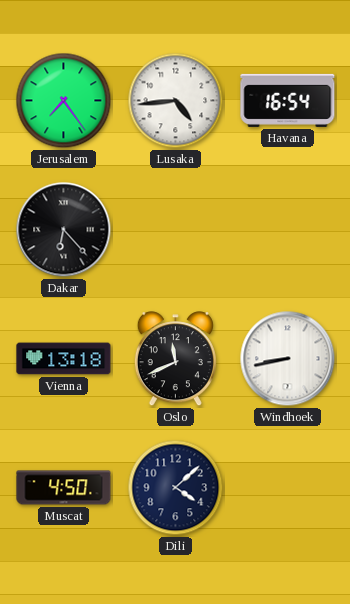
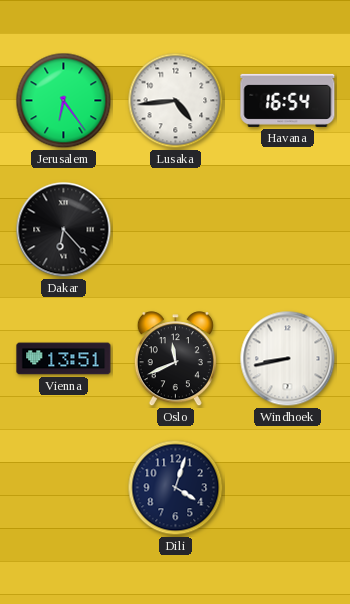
Jerusalem: 7:24 -> 6:24
Vienna: 13:18 -> 13:51
Muscat: 4:50 -> none
Dili: 4:08 -> 4:03
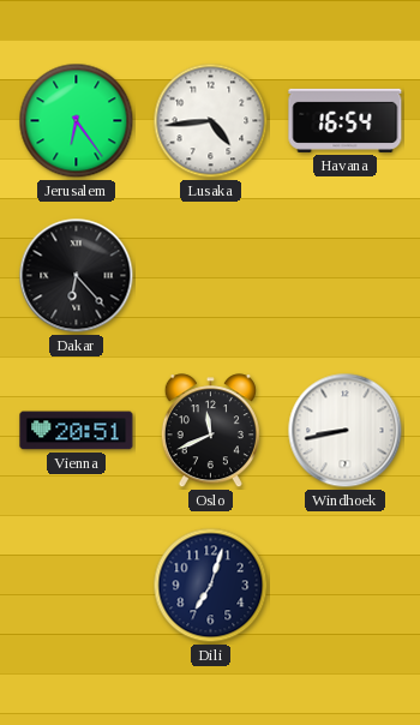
Vienna: 13:51 -> 20:51
Dili: 4:03 -> 7:03
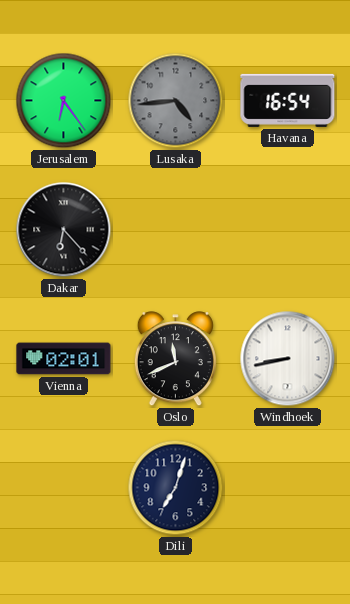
Lusaka dial: white -> grey
Vienna: 20:51 -> 02:01
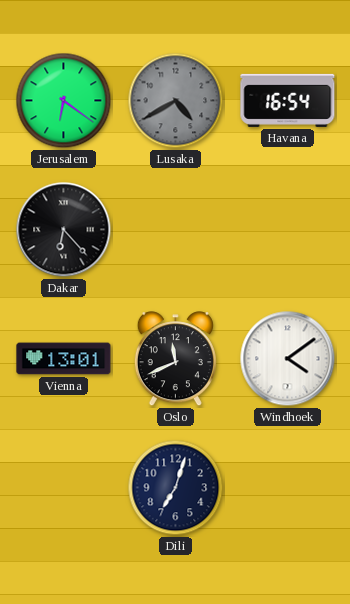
Jerusalem: 6:24 -> 6:21
Lusaka: 4:44 -> 4:40
Vienna: 02:01 -> 13:01
Windhoek: 8:43 -> 4:09
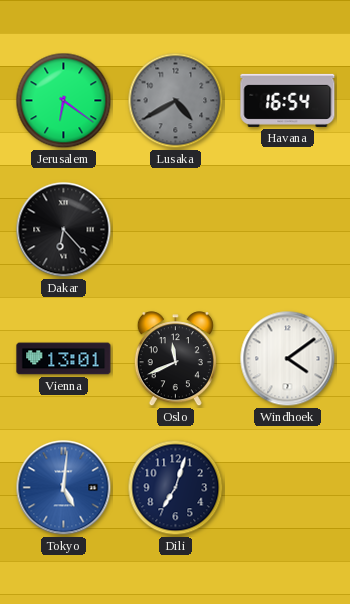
Tokyo: none -> 5:01
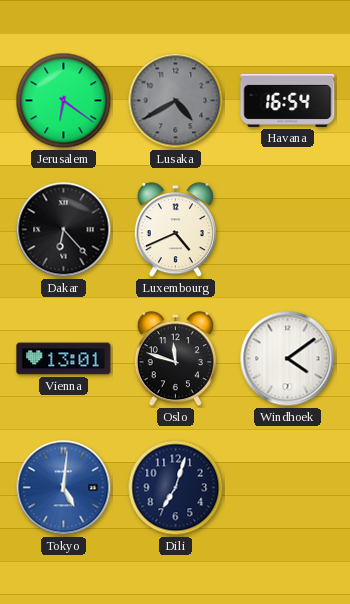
Luxembourg: none -> 4:41
Oslo: 11:41 -> 11:48
